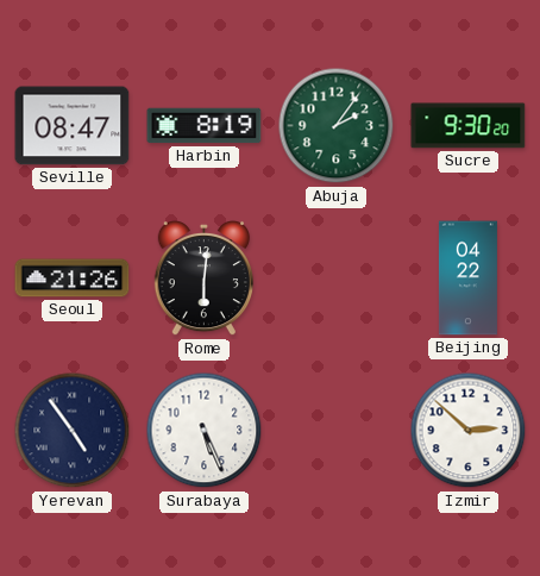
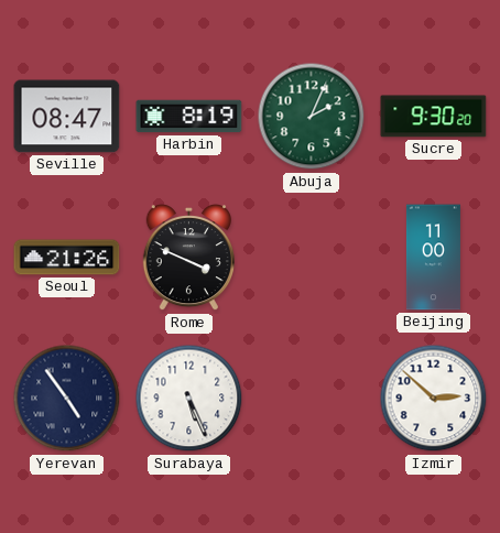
Abuja: 2:06 -> 2:04
Rome: 6:01 -> 3:49
Beijing: 04:22 -> 11:00
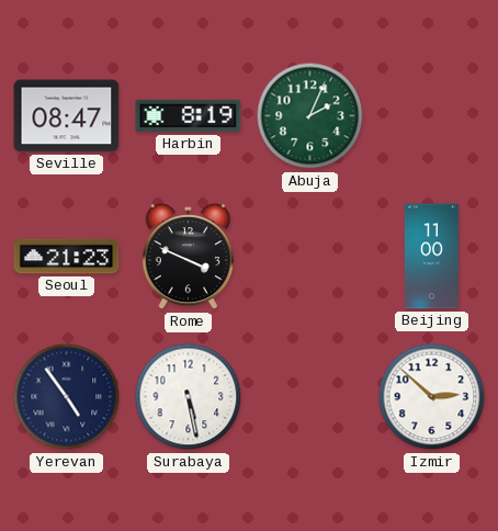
Sucre: 9:30 -> none
Seoul: 21:26 -> 21:23
Surabaya: 5:26 -> 5:28
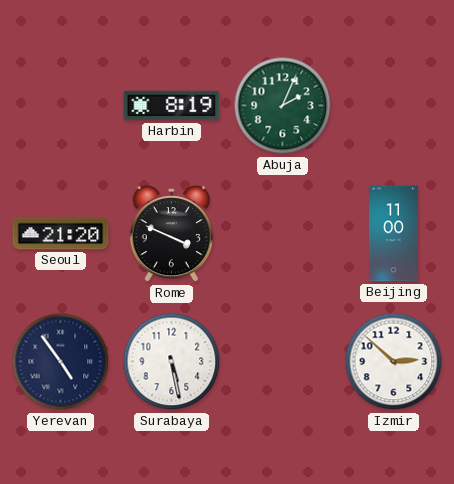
Seville: 08:47 -> none
Seoul: 21:23 -> 21:20
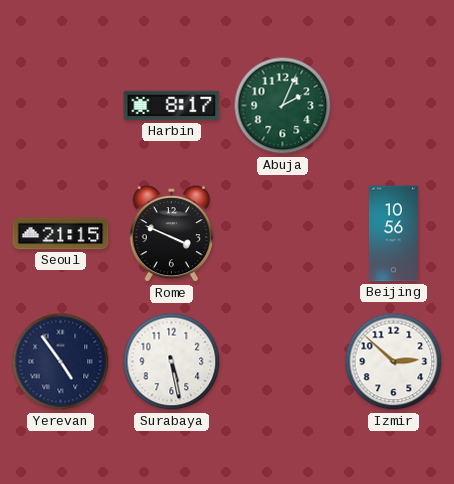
Harbin: 8:19 -> 8:17
Seoul: 21:20 -> 21:15
Beijing: 11:00 -> 10:56
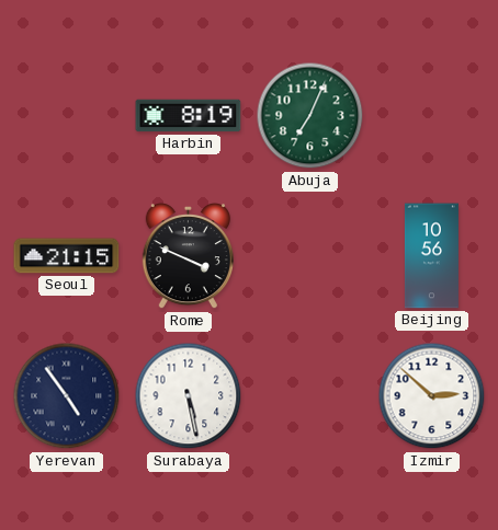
Harbin: 8:17 -> 8:19
Abuja: 2:04 -> 7:04
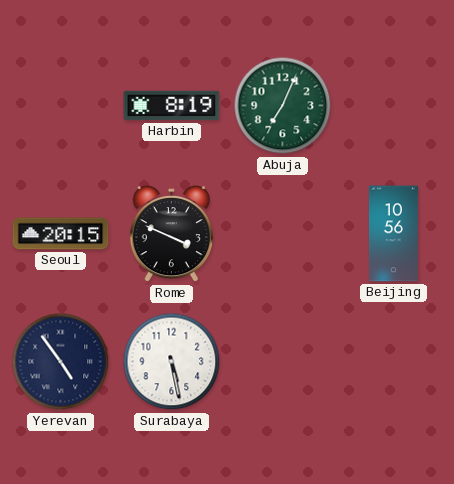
Seoul: 21:15 -> 20:15
Izmir: 2:52 -> none
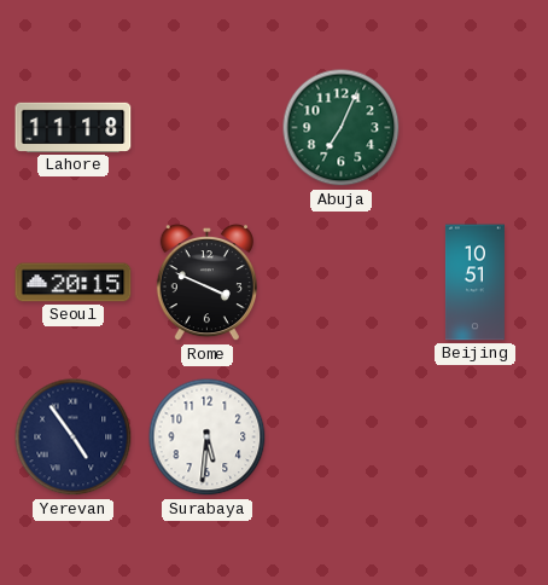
Lahore: none -> 11:18
Harbin: 8:19 -> none
Beijing: 10:56 -> 10:51
Surabaya: 5:28 -> 5:31
